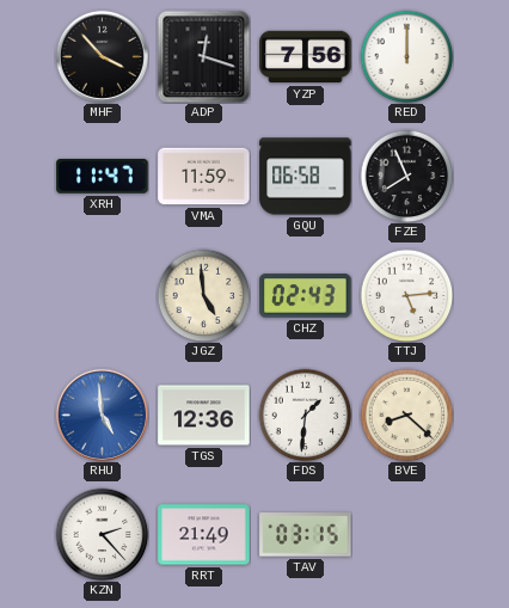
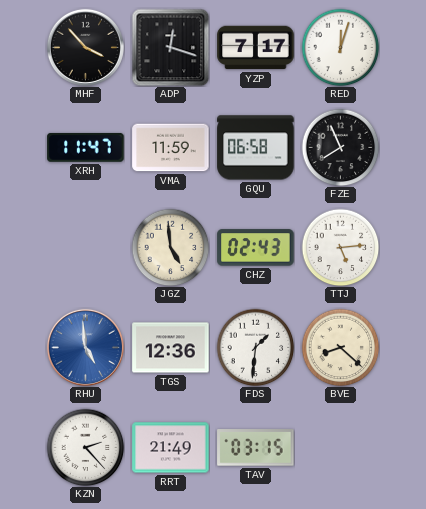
YZP: 7:56 -> 7:17
RED: 12:00 -> 12:03
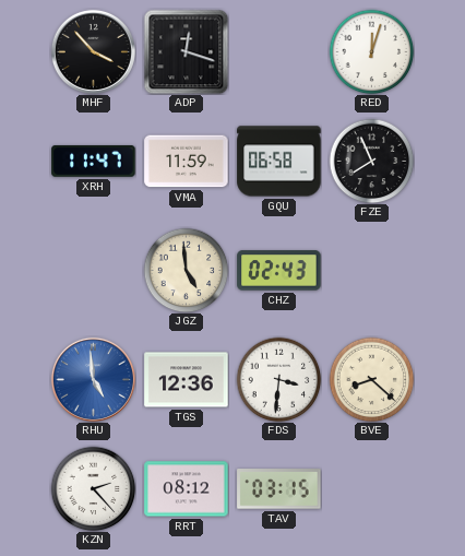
YZP: 7:17 -> none
TTJ: 5:14 -> none
FDS: 1:31 -> 3:31
RRT: 21:49 -> 08:12
